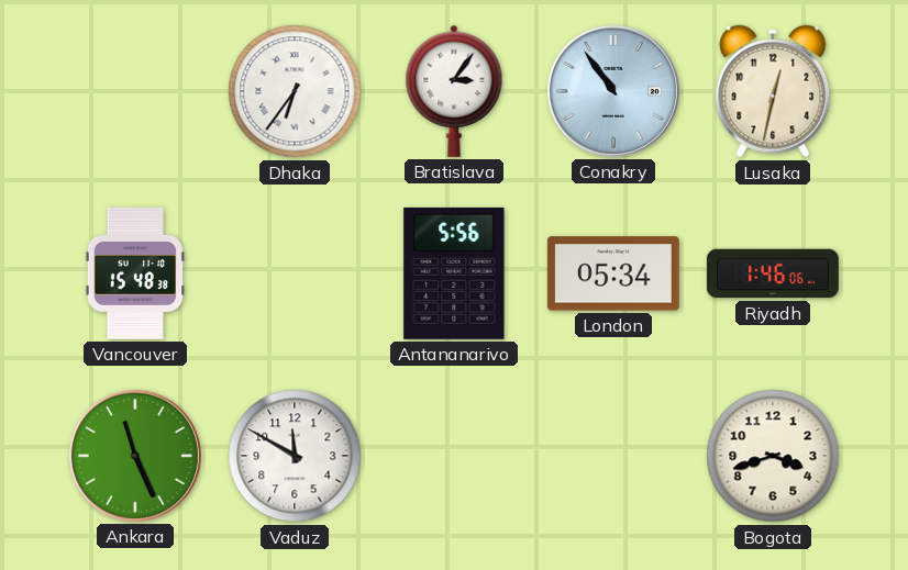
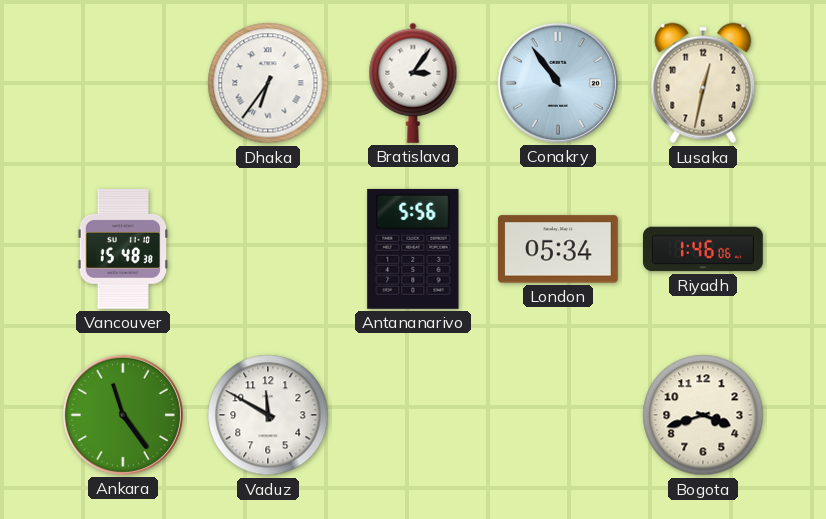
Ankara: 11:26 -> 11:24
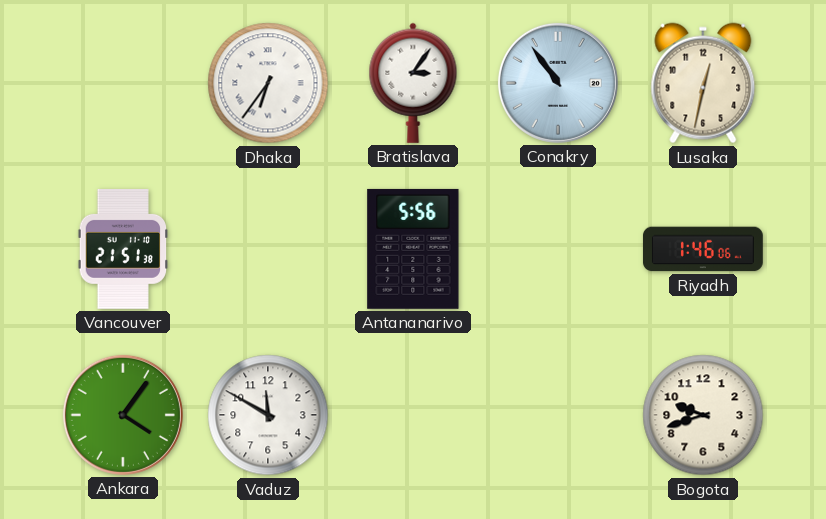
Vancouver: 15:48 -> 21:51
London: 05:34 -> none
Ankara: 11:24 -> 4:06
Bogota: 3:42 -> 9:42
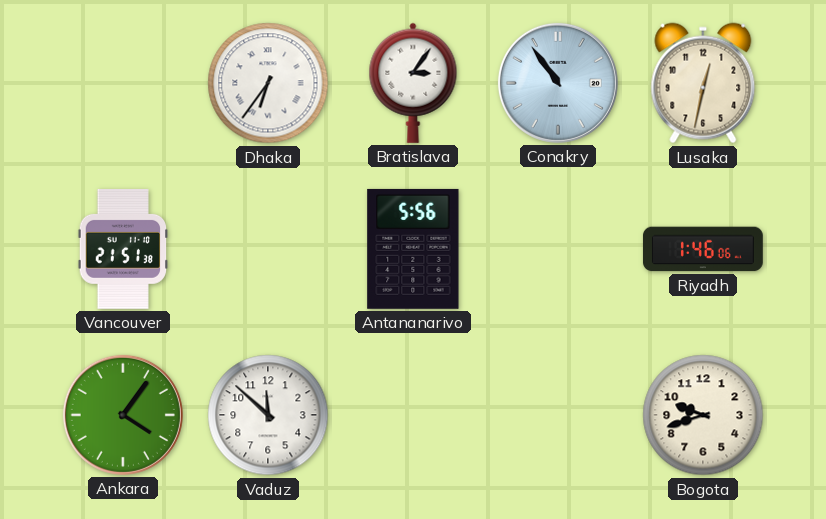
Vaduz: 11:50 -> 11:52
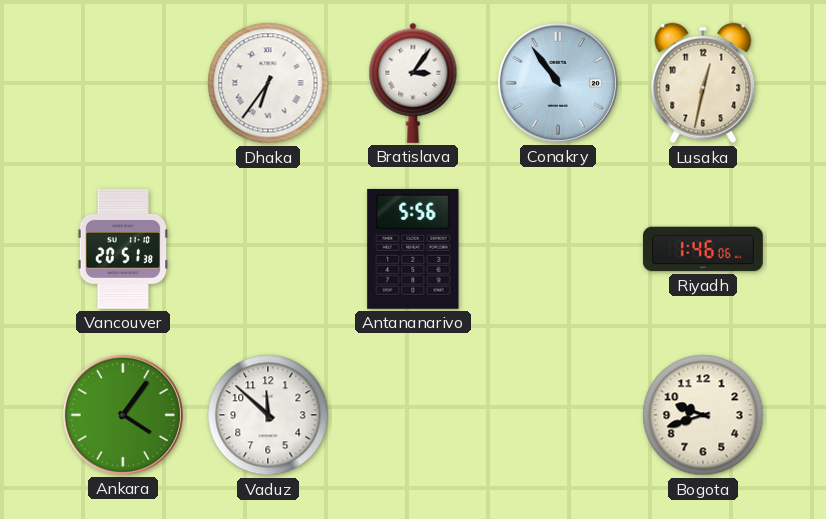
Vancouver: 21:51 -> 20:51
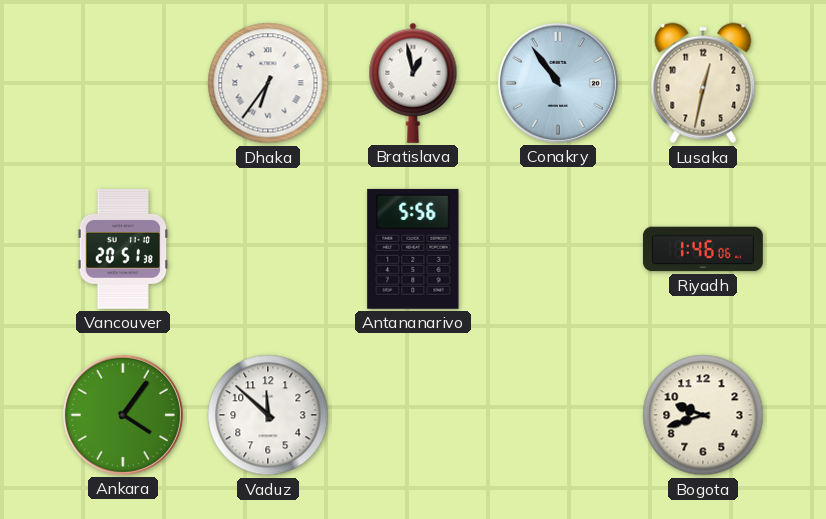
Bratislava: 3:06 -> 12:58
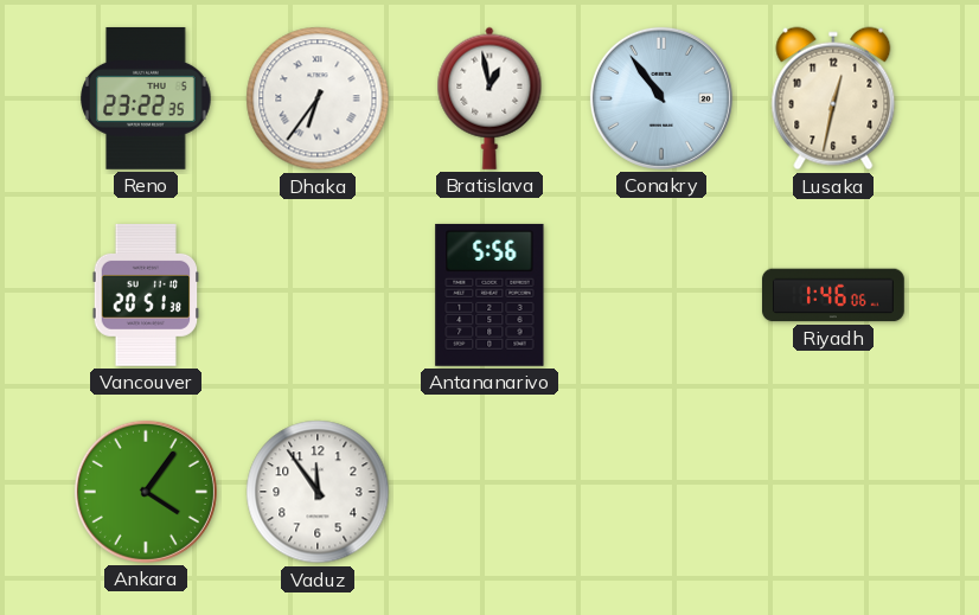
Reno: none -> 23:22
Vaduz: 11:52 -> 11:54
Bogota: 9:42 -> none
